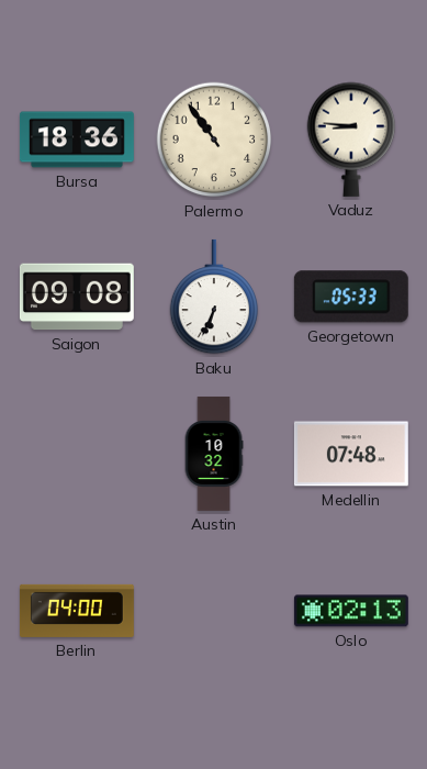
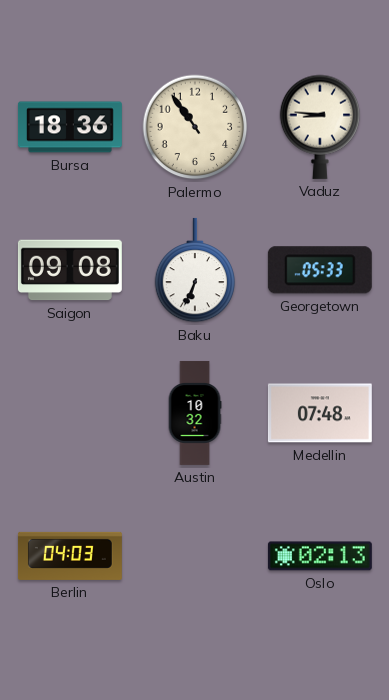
Berlin: 04:00 -> 04:03
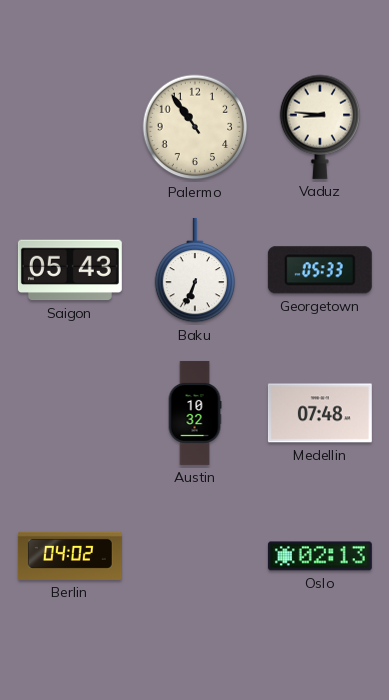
Bursa: 18:36 -> none
Saigon: 09:08 -> 05:43
Berlin: 04:03 -> 04:02
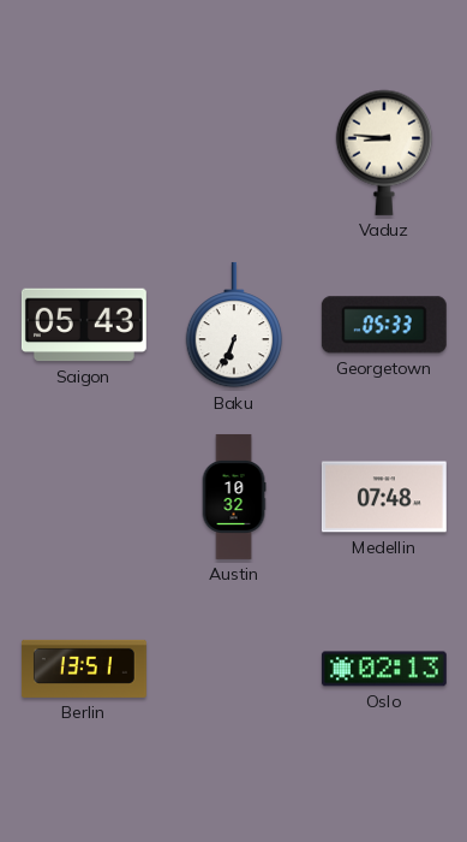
Palermo: 10:54 -> none
Berlin: 04:02 -> 13:51
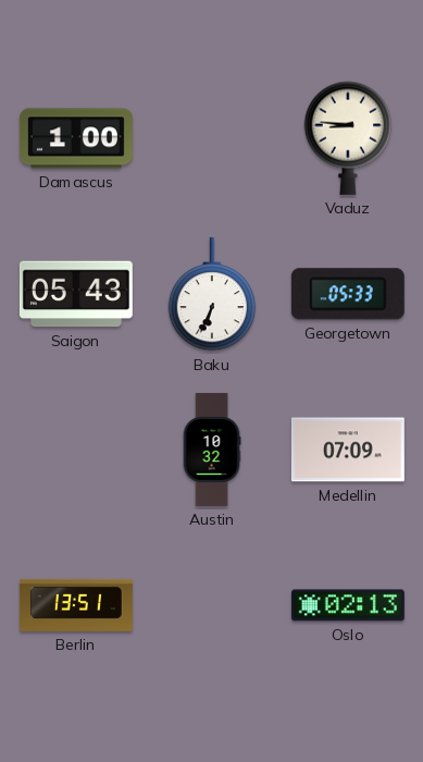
Damascus: none -> 1:00
Medellin: 07:48 -> 07:09
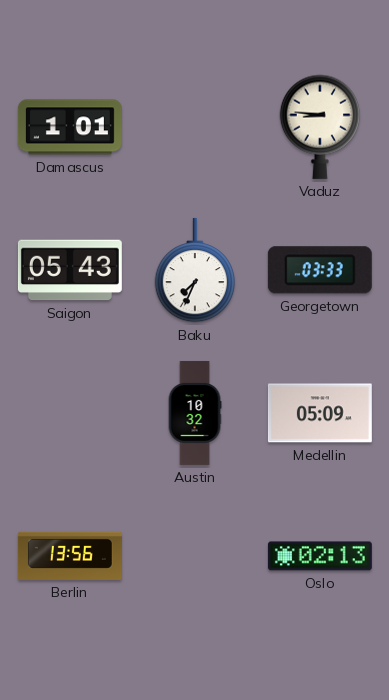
Damascus: 1:00 -> 1:01
Baku: 6:34 -> 7:34
Georgetown: 05:33 -> 03:33
Medellin: 07:09 -> 05:09
Berlin: 13:51 -> 13:56
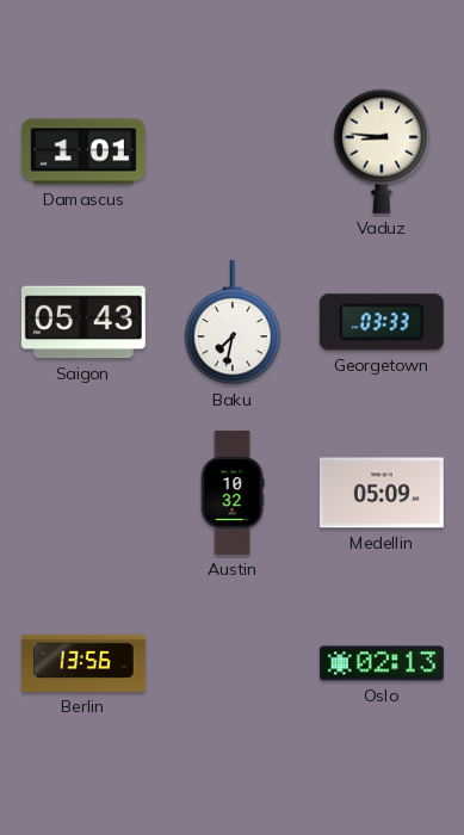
Baku: 7:34 -> 7:32
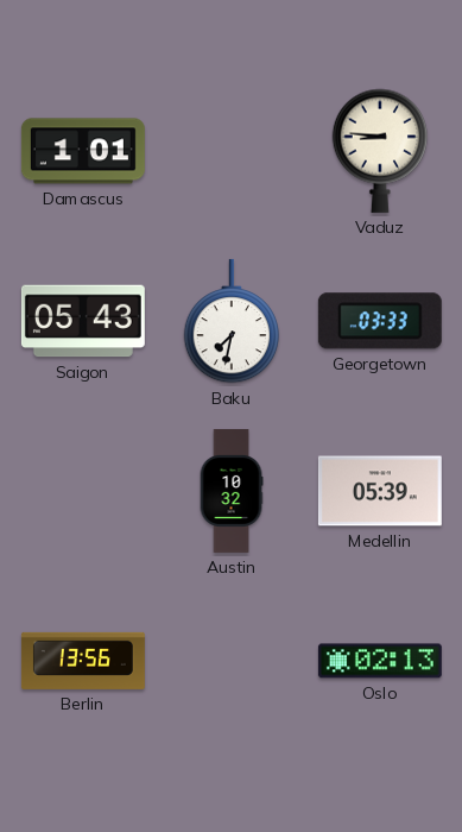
Medellin: 05:09 -> 05:39
